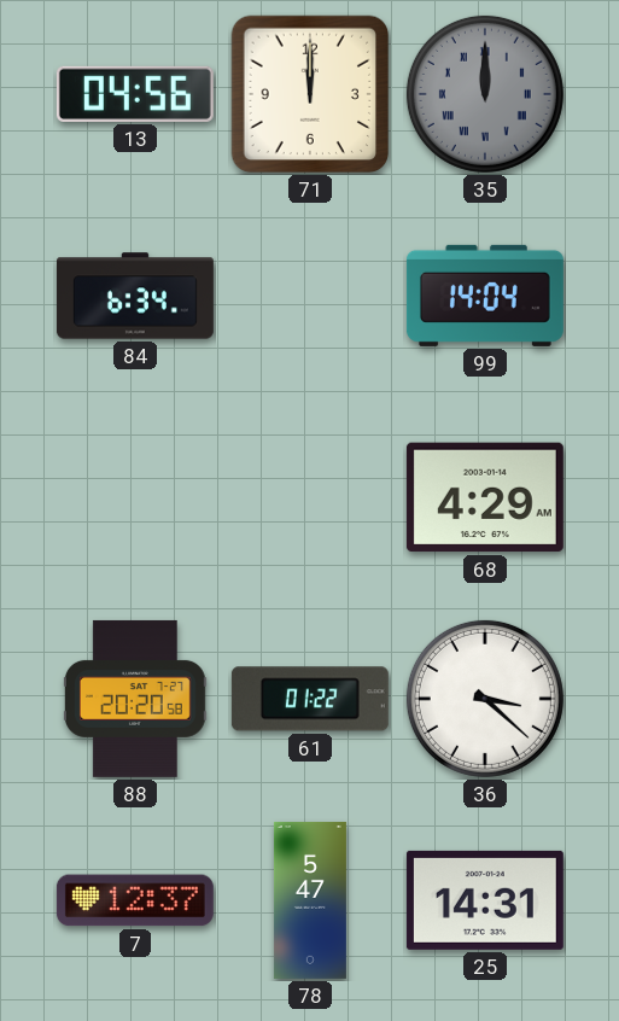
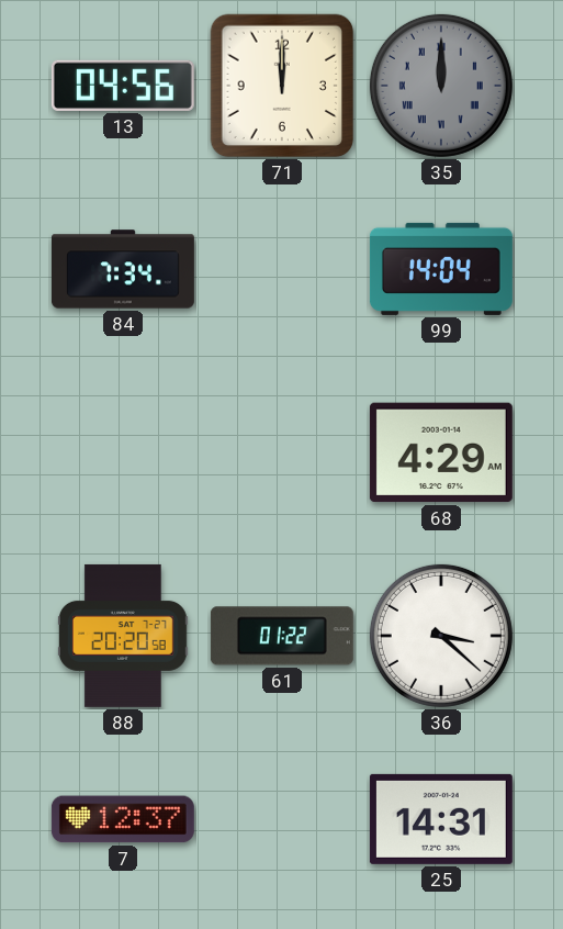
84: 6:34 -> 7:34
78: 5:47 -> none
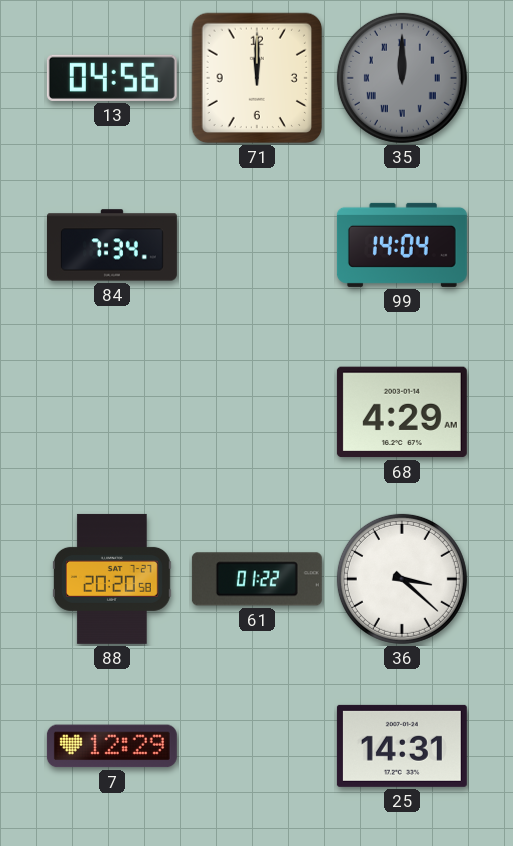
7: 12:37 -> 12:29
